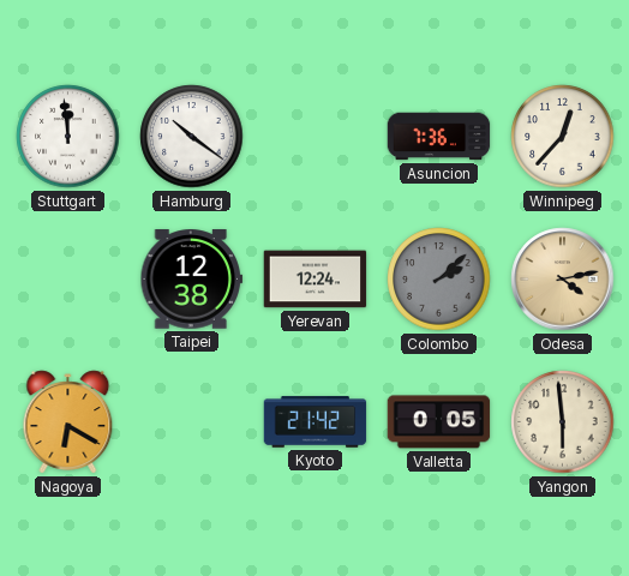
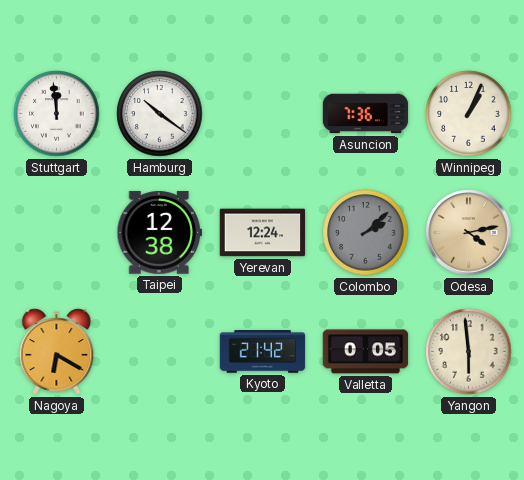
Winnipeg: 12:37 -> 1:04
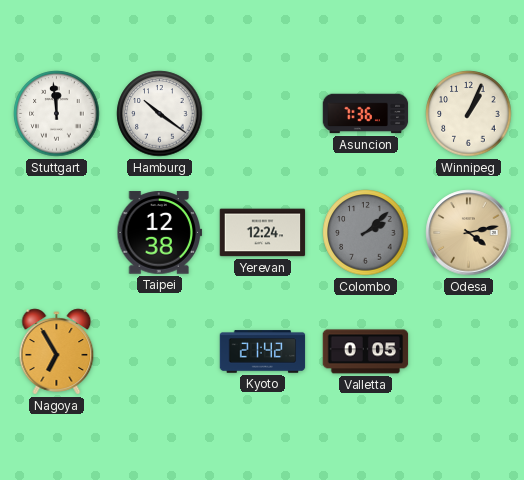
Nagoya: 6:20 -> 6:55
Yangon: 5:59 -> none
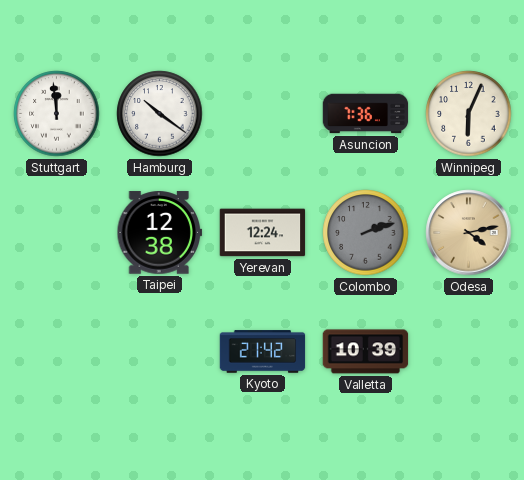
Winnipeg: 1:04 -> 6:04
Colombo: 2:08 -> 2:12
Nagoya: 6:55 -> none
Valletta: 0:05 -> 10:39
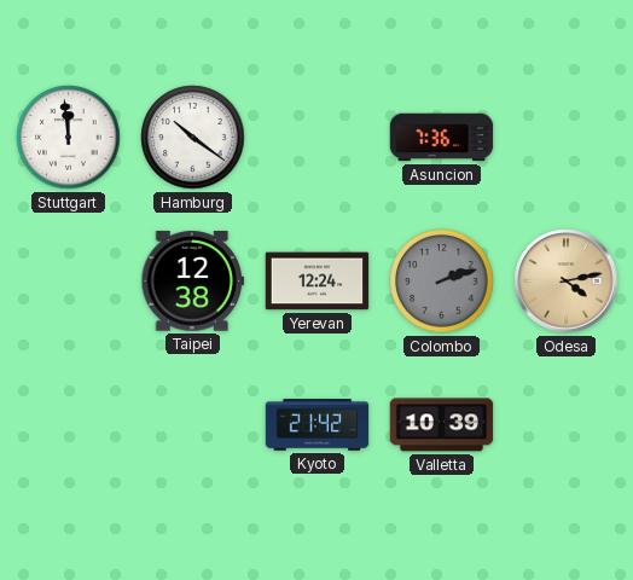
Winnipeg: 6:04 -> none
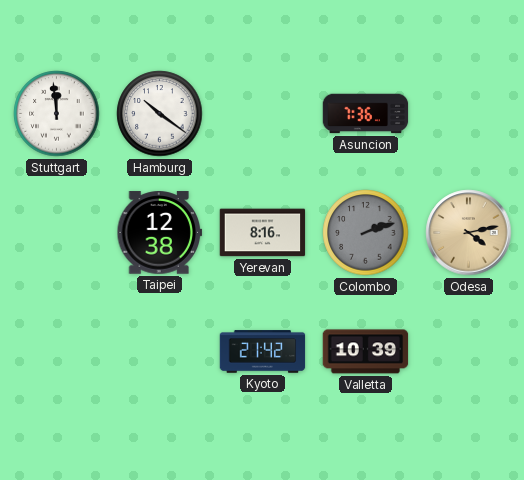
Yerevan: 12:24 -> 8:16
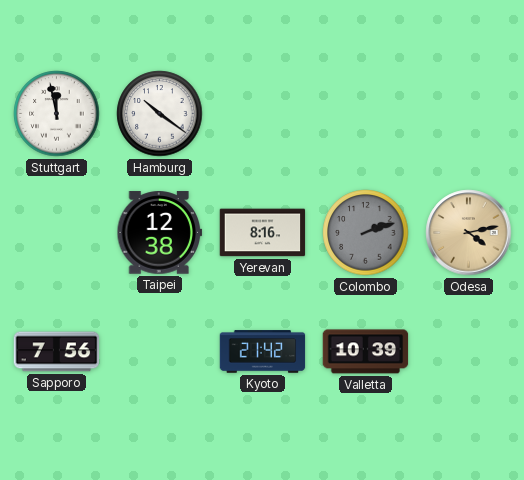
Stuttgart: 11:59 -> 11:58
Asuncion: 7:36 -> none
Sapporo: none -> 7:56
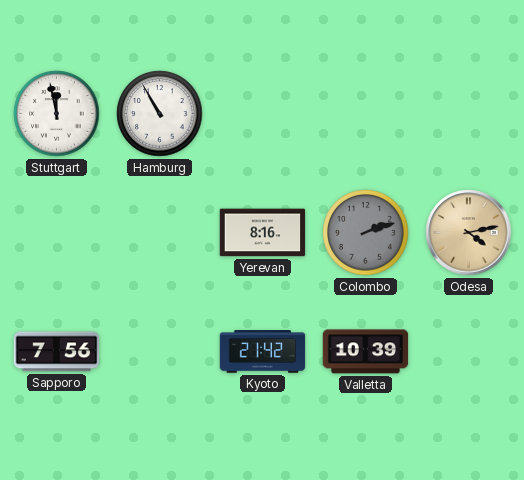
Hamburg: 10:21 -> 10:55
Taipei: 12:38 -> none
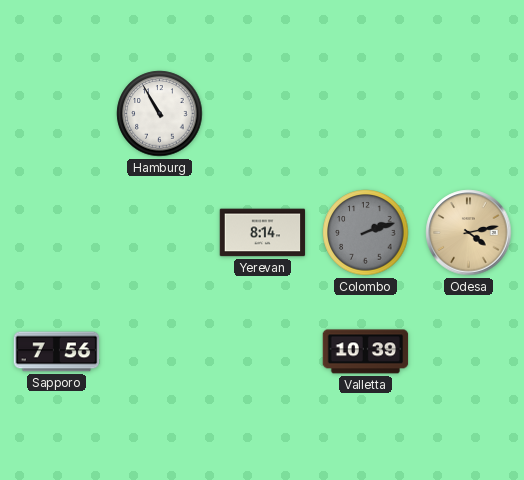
Stuttgart: 11:58 -> none
Yerevan: 8:16 -> 8:14
Kyoto: 21:42 -> none
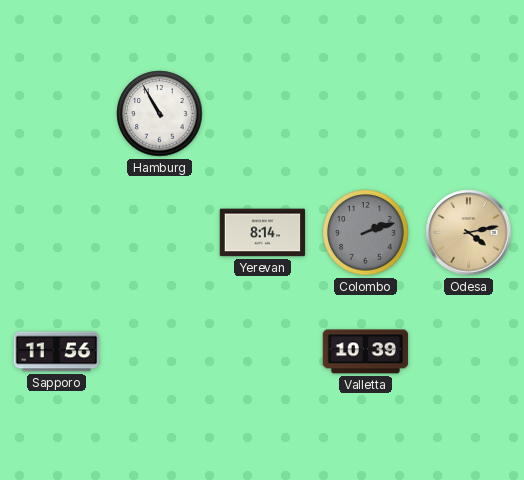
Sapporo: 7:56 -> 11:56
